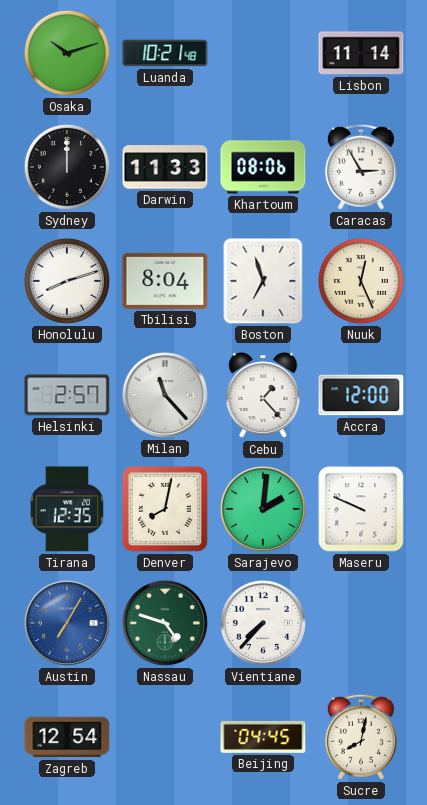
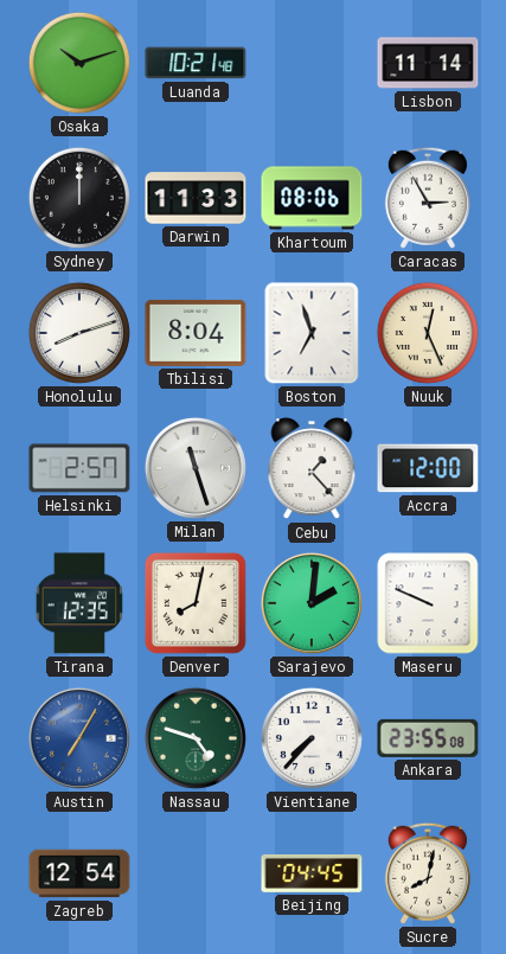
Milan: 11:23 -> 11:27
Ankara: none -> 23:55
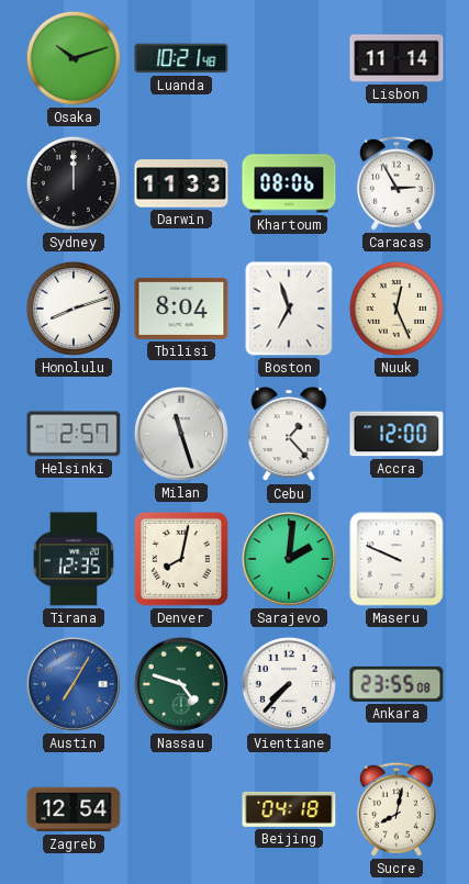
Beijing: 04:45 -> 04:18
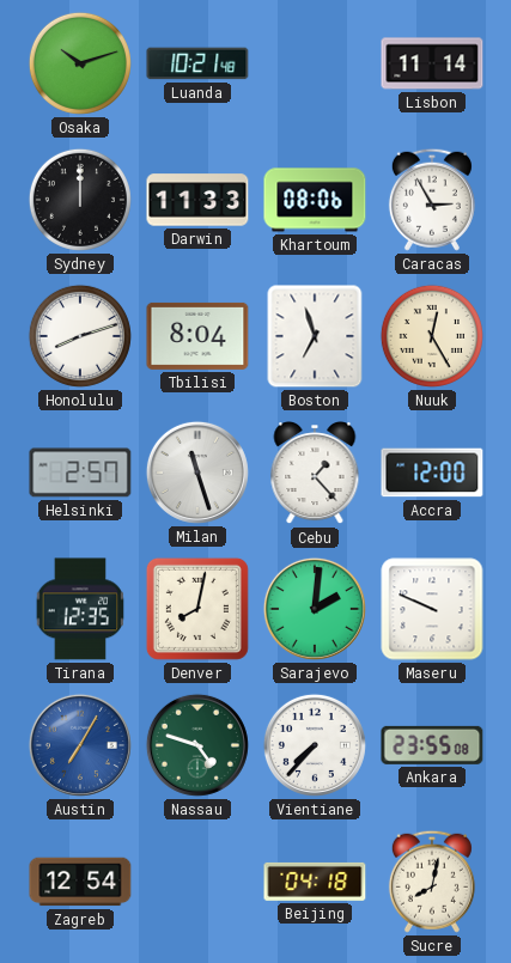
Nuuk: 12:26 -> 12:25
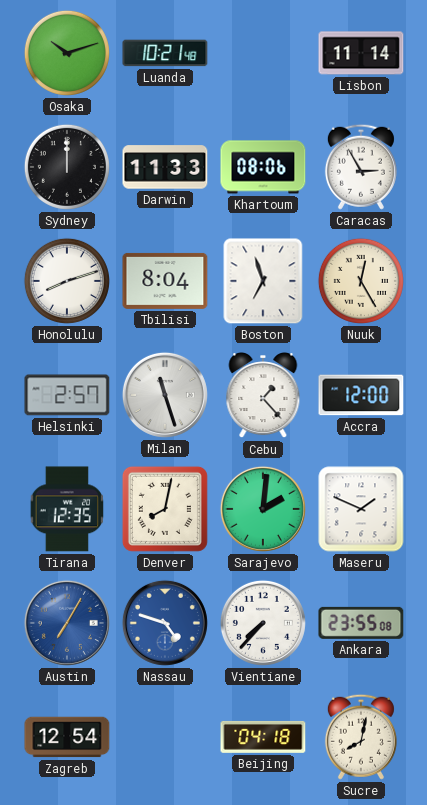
Maseru: 9:49 -> 1:49
Nassau dial: green -> blue
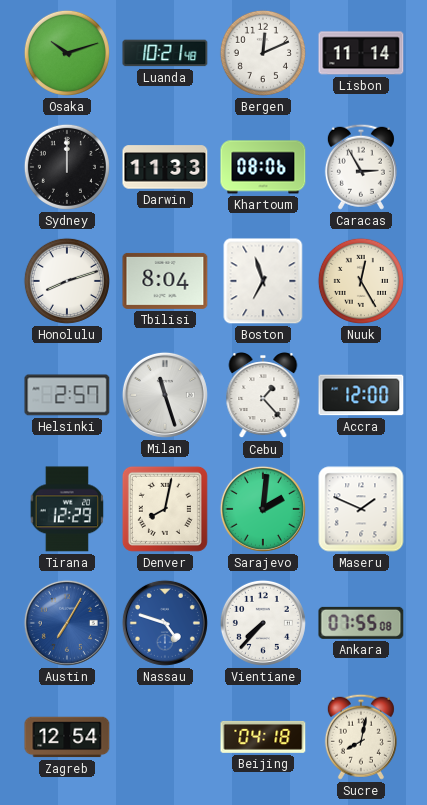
Bergen: none -> 12:11
Tirana: 12:35 -> 12:29
Ankara: 23:55 -> 07:55
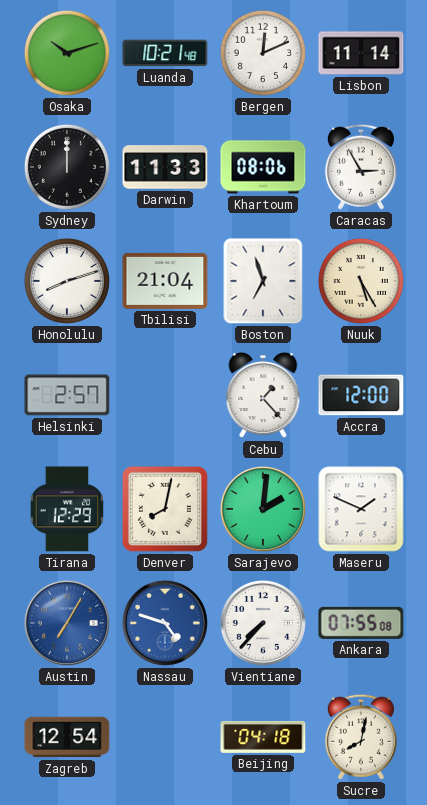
Tbilisi: 8:04 -> 21:04
Nuuk: 12:25 -> 5:25
Milan: 11:27 -> none
